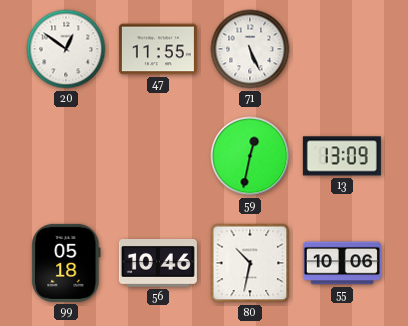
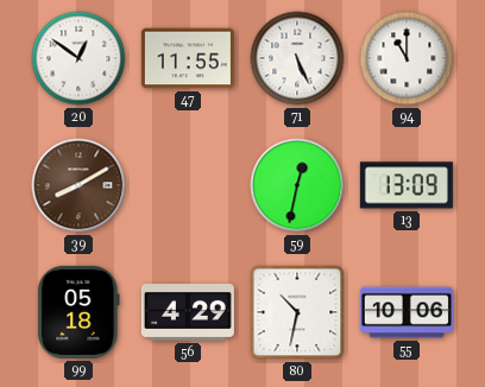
94: none -> 11:00
39: none -> 8:10
56: 10:46 -> 4:29
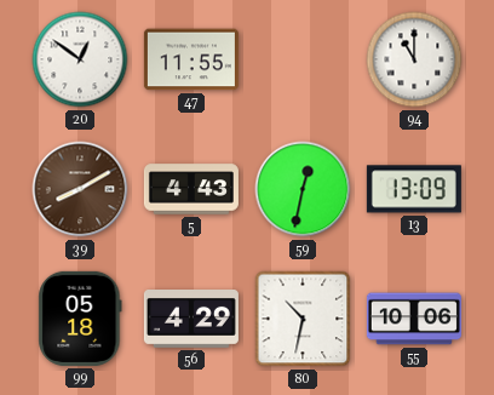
71: 5:26 -> none
5: none -> 4:43
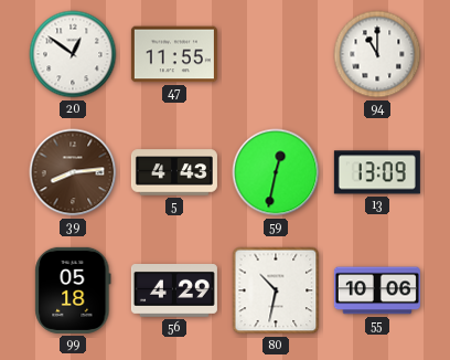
39: 8:10 -> 8:14
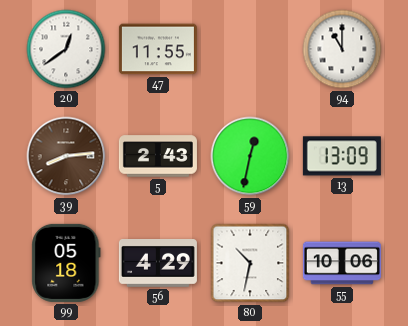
20: 12:51 -> 12:39
5: 4:43 -> 2:43
